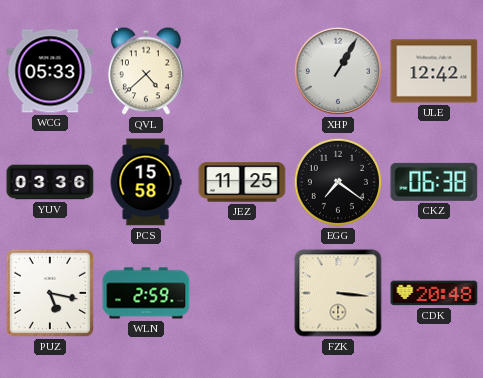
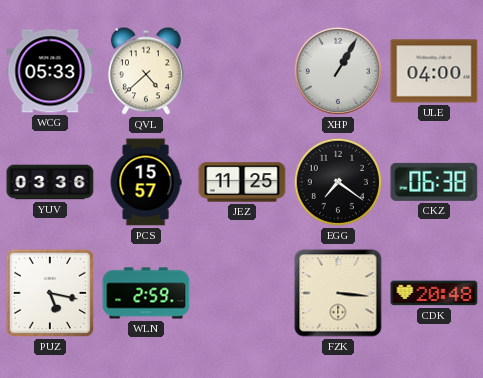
ULE: 12:42 -> 04:00
PCS: 15:58 -> 15:57
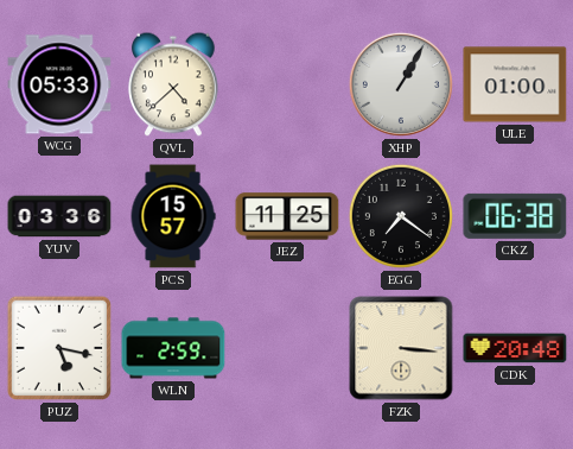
ULE: 04:00 -> 01:00
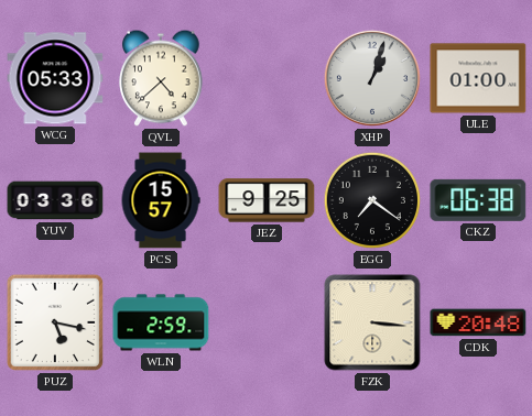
XHP: 1:05 -> 1:03
JEZ: 11:25 -> 9:25
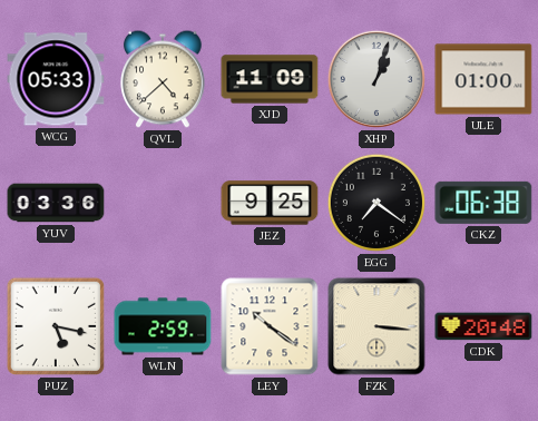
XJD: none -> 11:09
PCS: 15:57 -> none
LEY: none -> 10:21
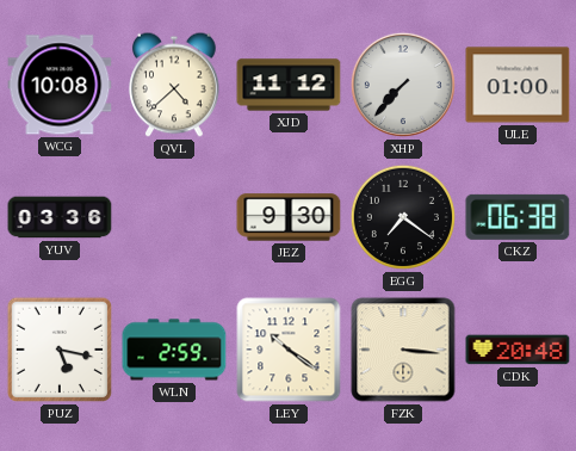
WCG: 05:33 -> 10:08
XJD: 11:09 -> 11:12
XHP: 1:03 -> 7:37
JEZ: 9:25 -> 9:30
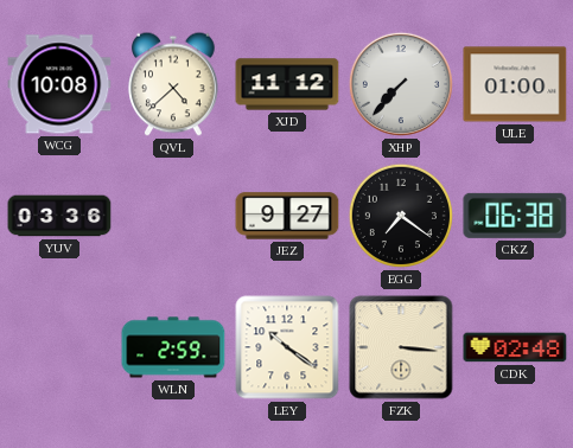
JEZ: 9:30 -> 9:27
PUZ: 5:17 -> none
CDK: 20:48 -> 02:48
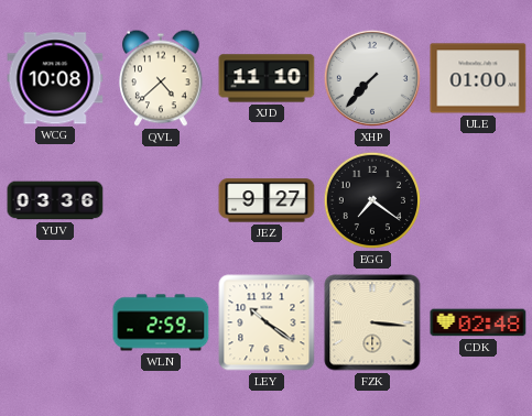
XJD: 11:12 -> 11:10
CKZ: 06:38 -> none
